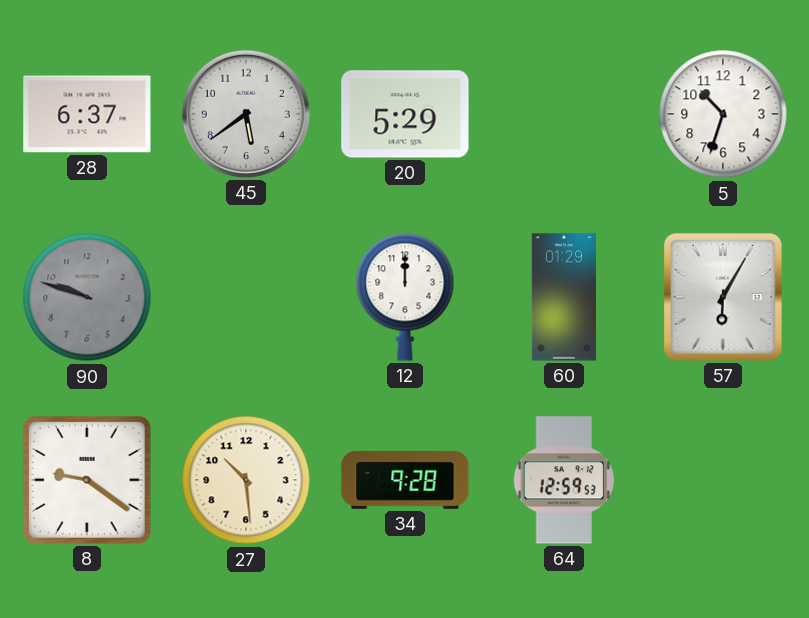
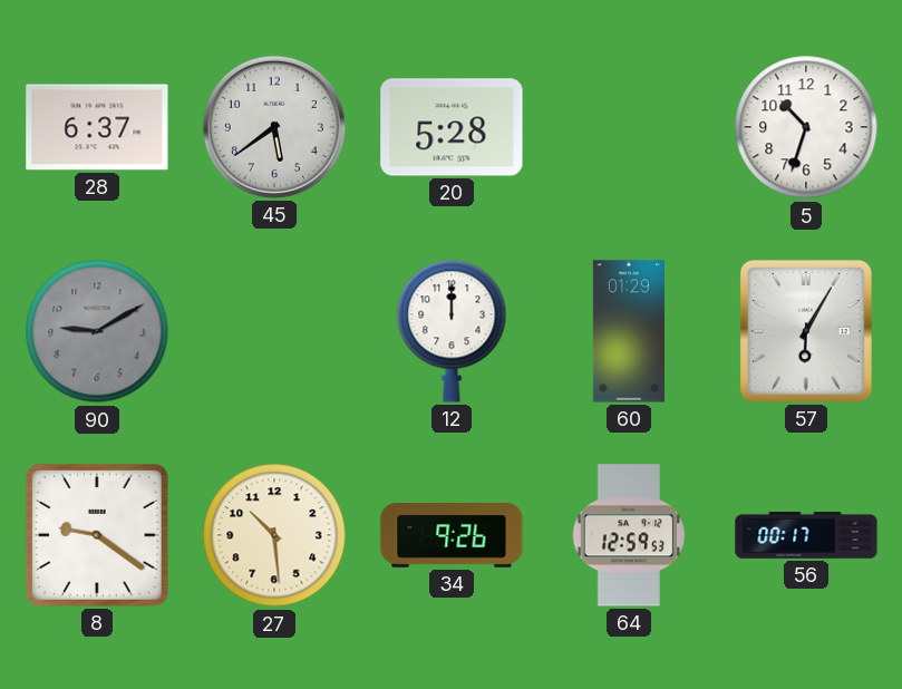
20: 5:29 -> 5:28
90: 9:48 -> 9:10
34: 9:28 -> 9:26
56: none -> 00:17
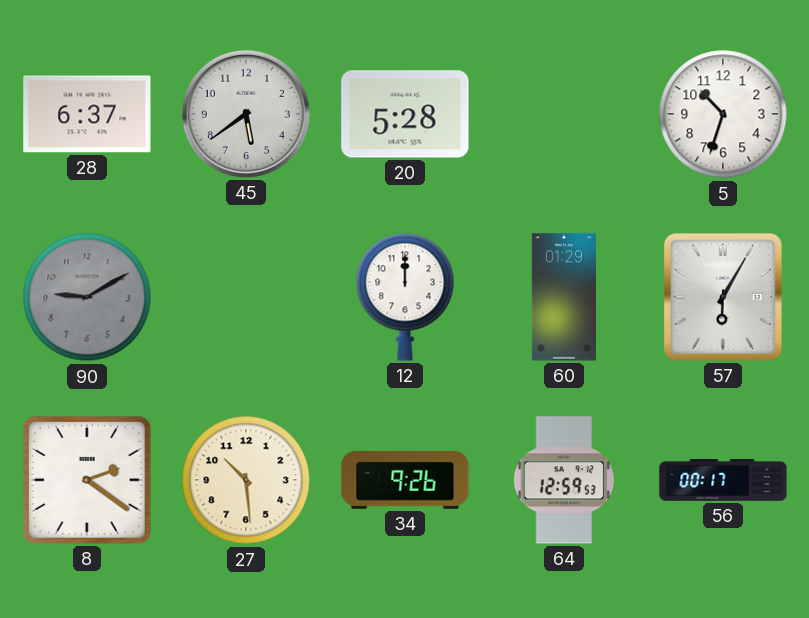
8: 9:21 -> 2:21
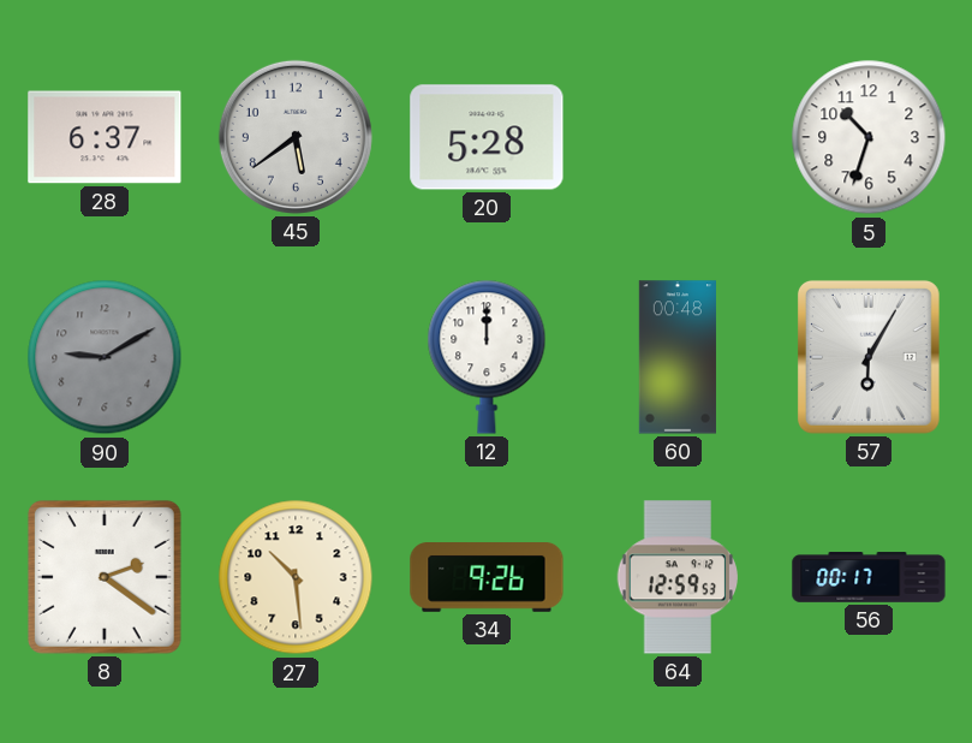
60: 01:29 -> 00:48
